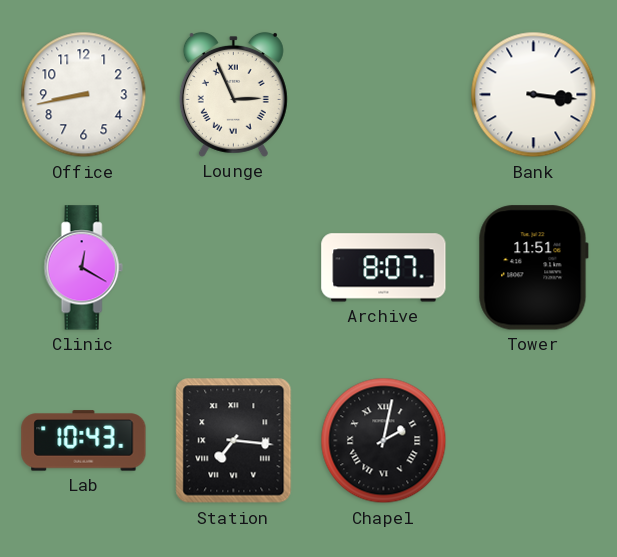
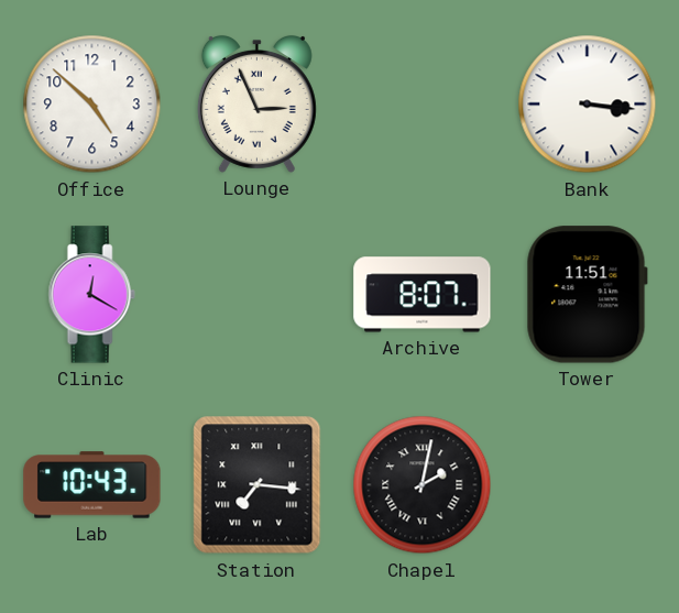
Office: 8:43 -> 4:52
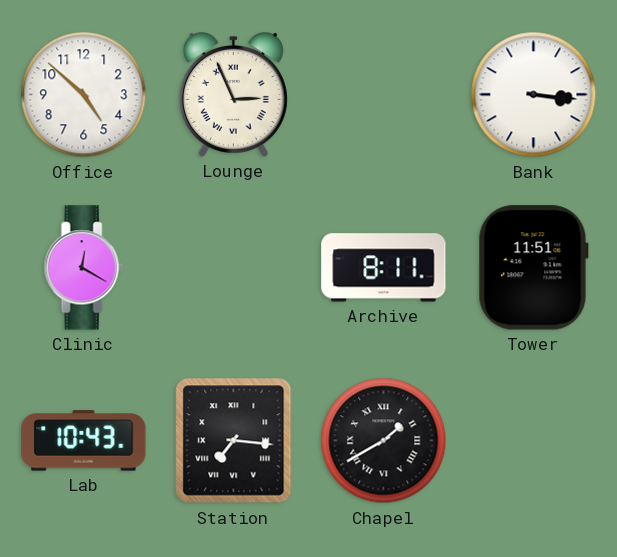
Archive: 8:07 -> 8:11
Chapel: 2:02 -> 1:40
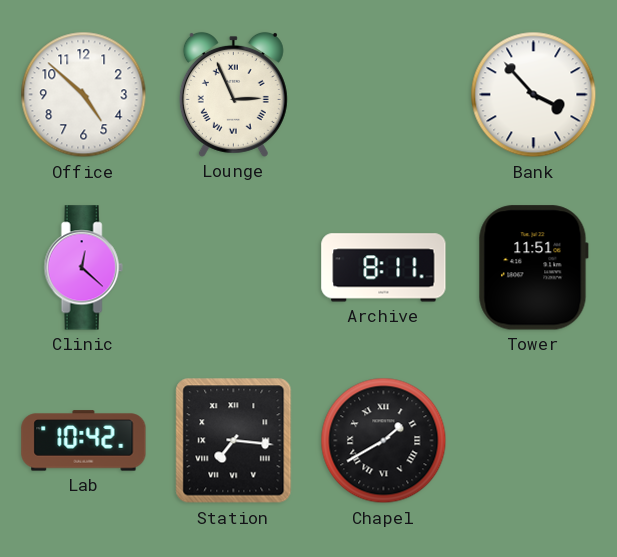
Bank: 3:16 -> 3:53
Clinic: 12:20 -> 12:22
Lab: 10:43 -> 10:42
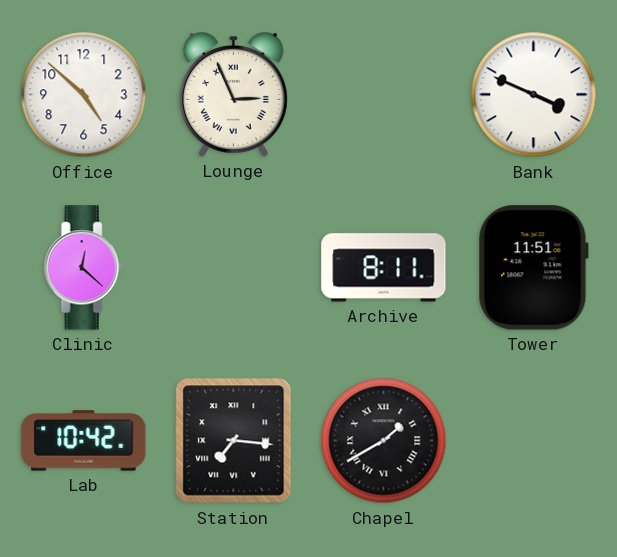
Bank: 3:53 -> 3:49
